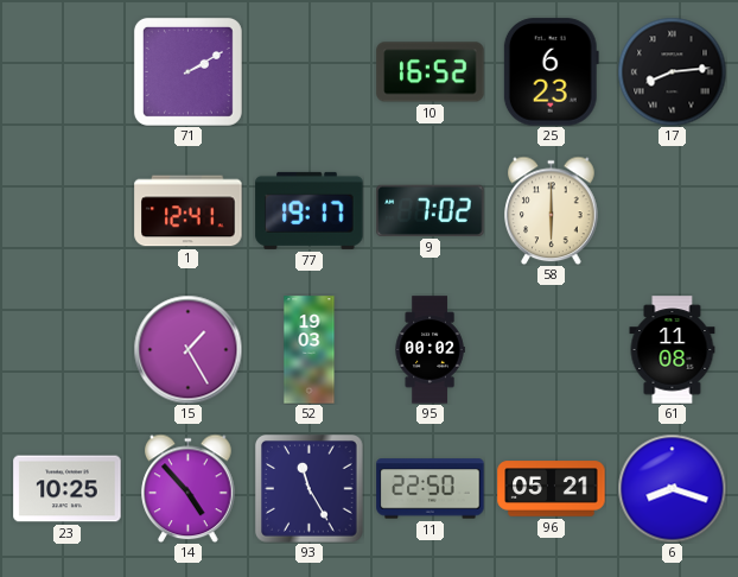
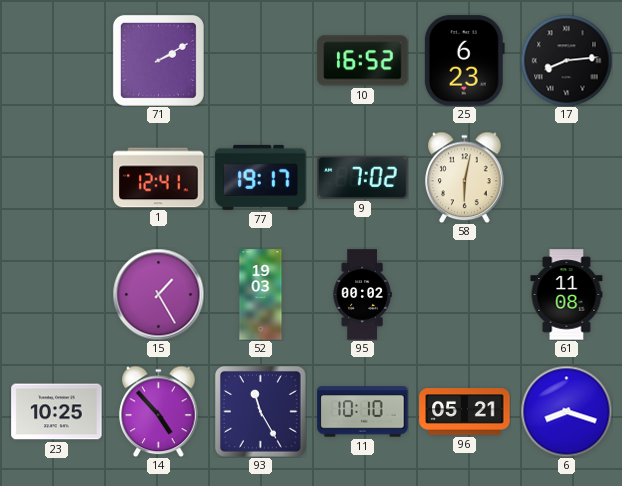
58: 6:00 -> 6:02
11: 22:50 -> 10:10
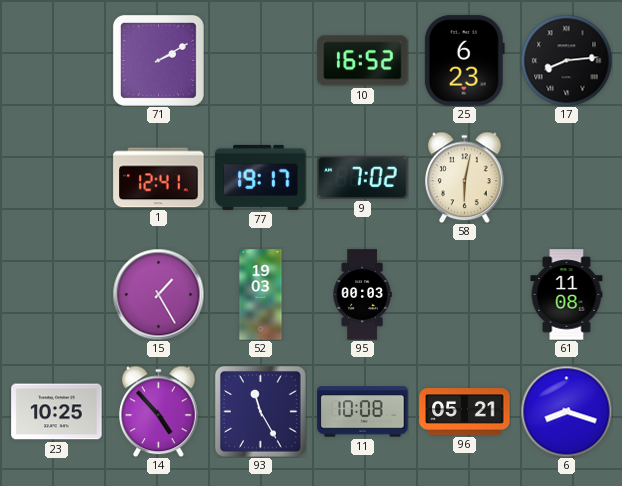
95: 00:02 -> 00:03
11: 10:10 -> 10:08
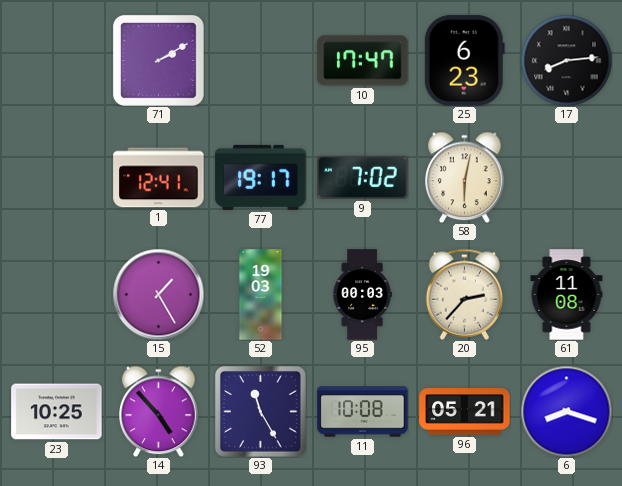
10: 16:52 -> 17:47
20: none -> 2:37
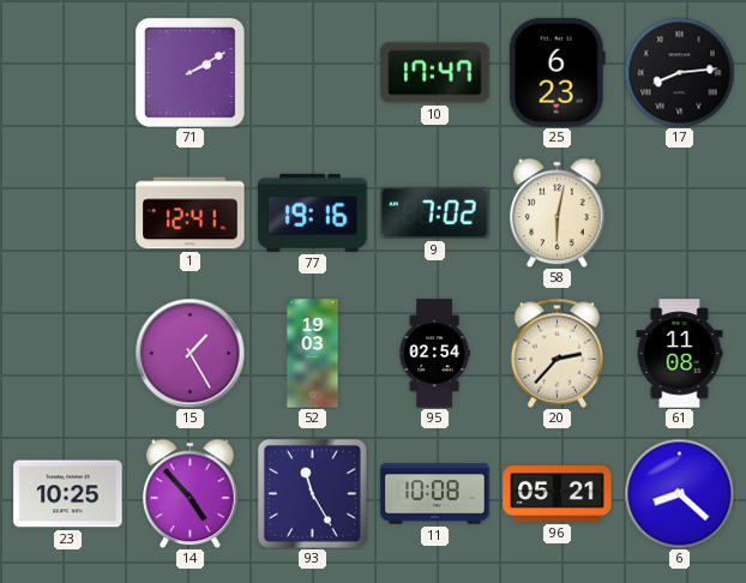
77: 19:17 -> 19:16
95: 00:03 -> 02:54
6: 8:18 -> 8:22
